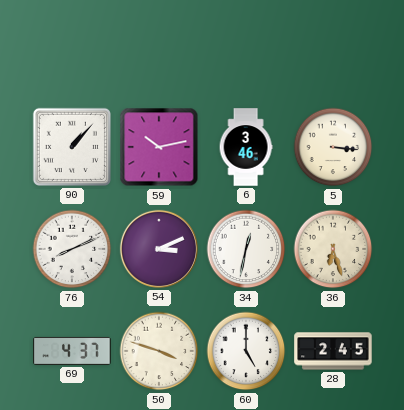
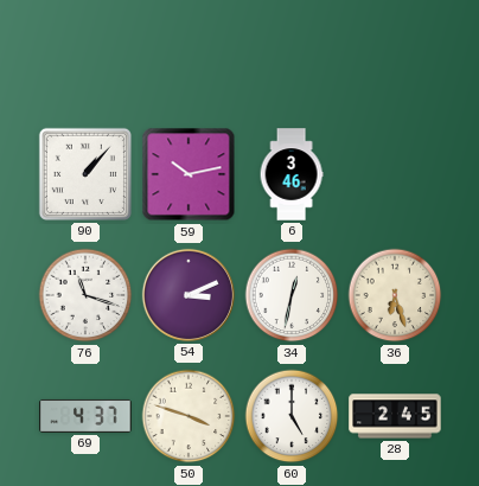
5: 3:16 -> none
76: 8:11 -> 11:18
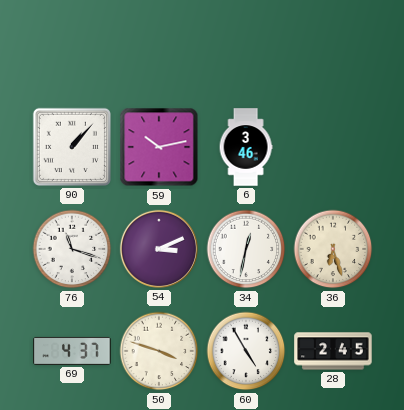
60: 5:00 -> 4:55
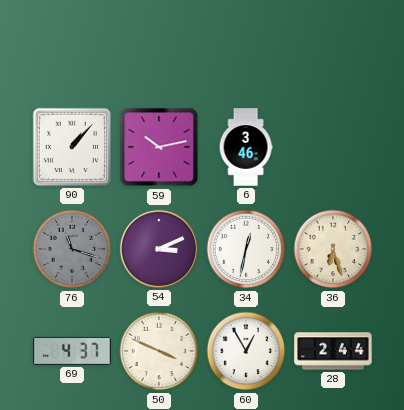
76 dial: white -> grey
50: 3:48 -> 3:49
60: 4:55 -> 12:55
28: 2:45 -> 2:44
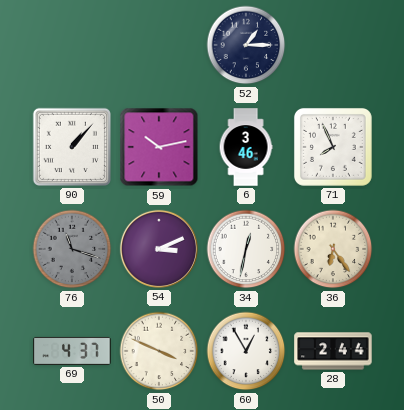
52: none -> 1:15
71: none -> 7:56
36: 6:27 -> 6:24
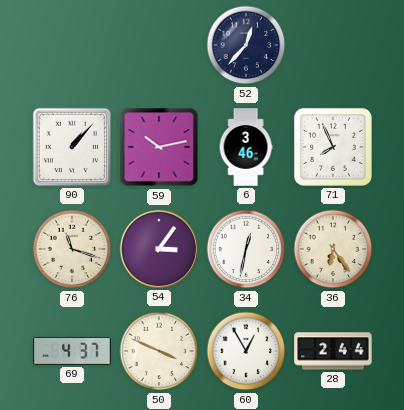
52: 1:15 -> 12:37
76 dial: grey -> cream
54: 3:11 -> 3:06
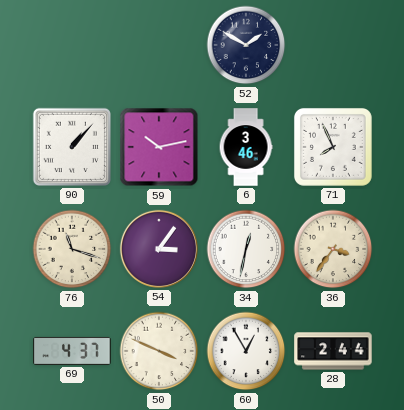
52: 12:37 -> 1:50
36: 6:24 -> 3:36
